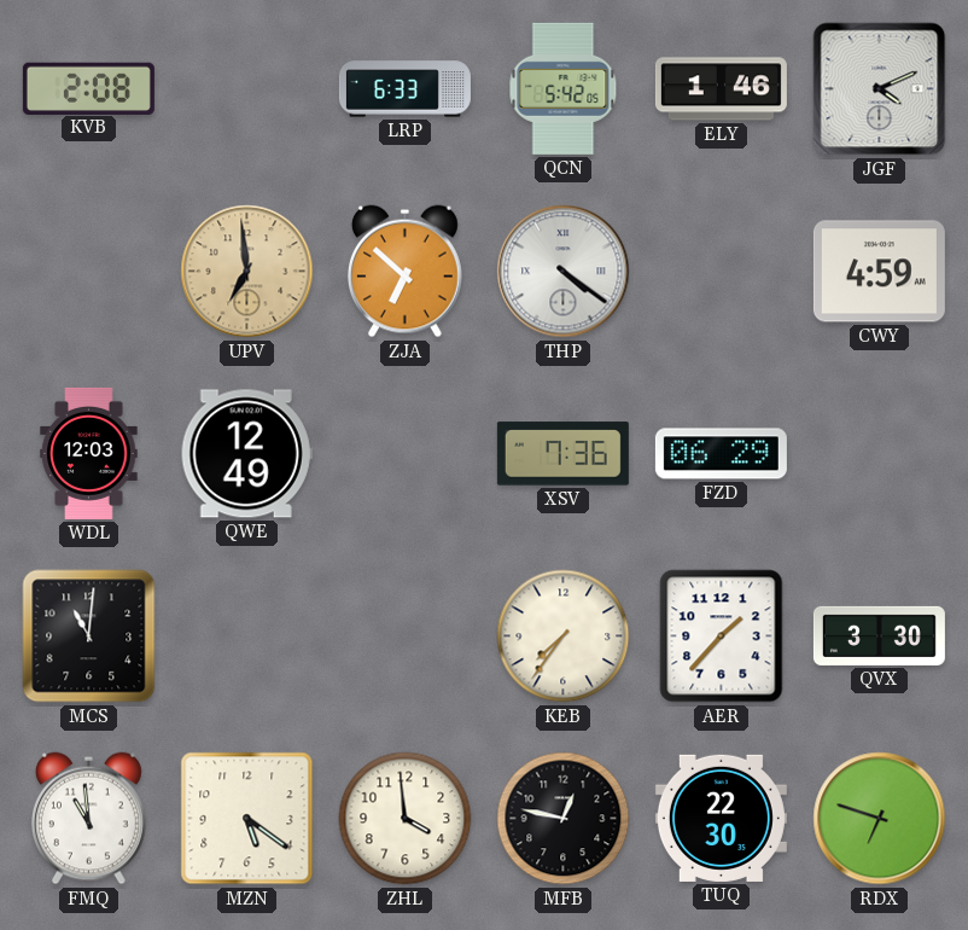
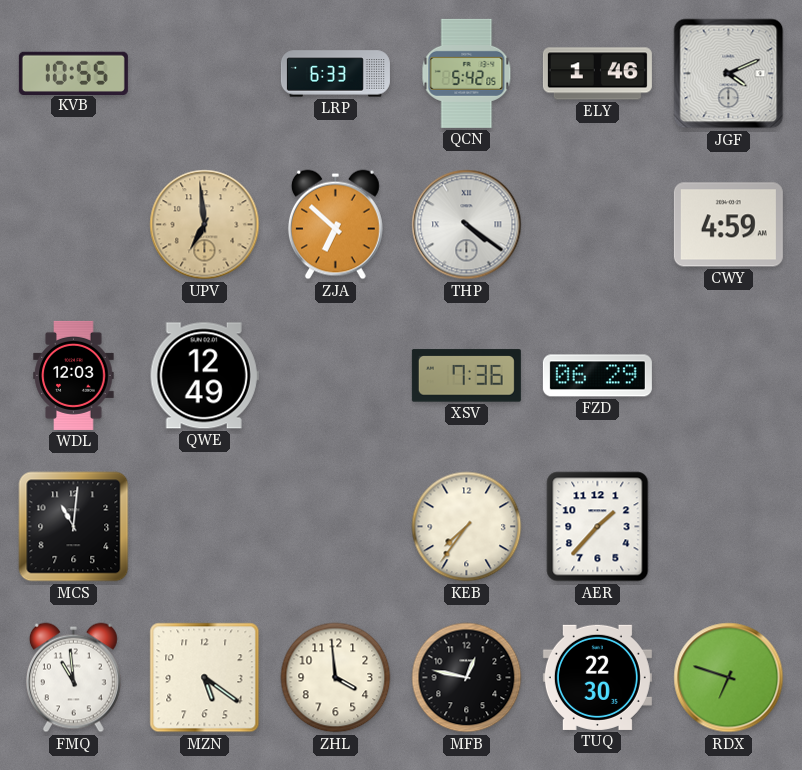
KVB: 2:08 -> 10:55
QVX: 3:30 -> none
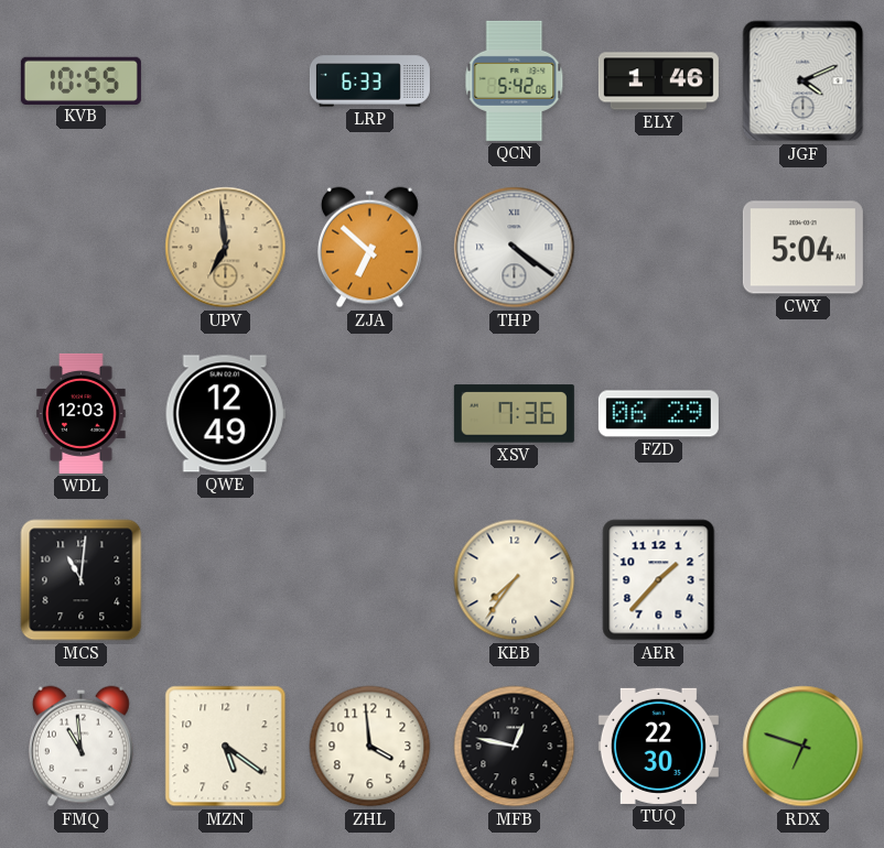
CWY: 4:59 -> 5:04
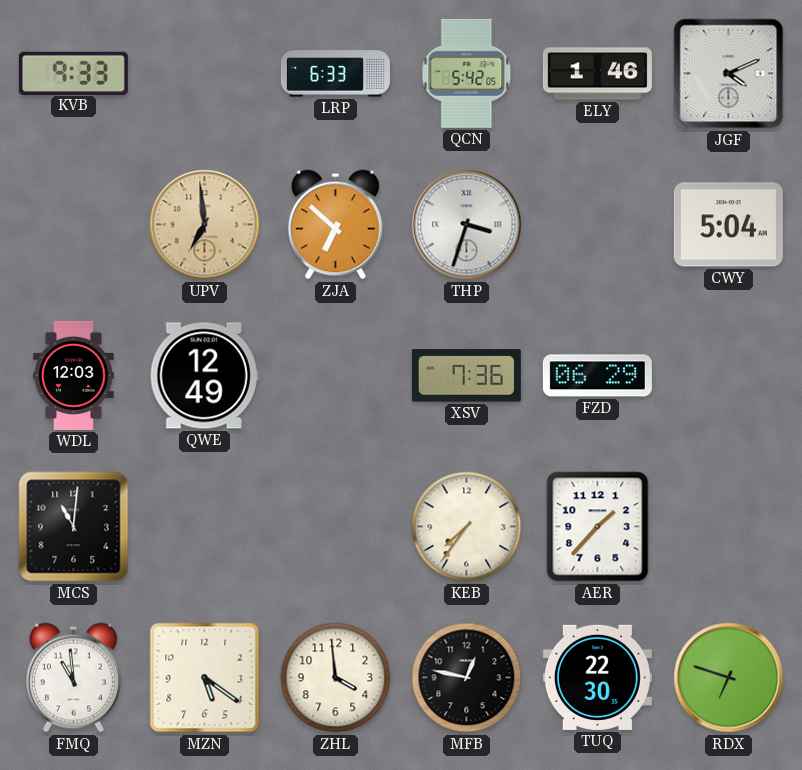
KVB: 10:55 -> 9:33
THP: 4:21 -> 3:33
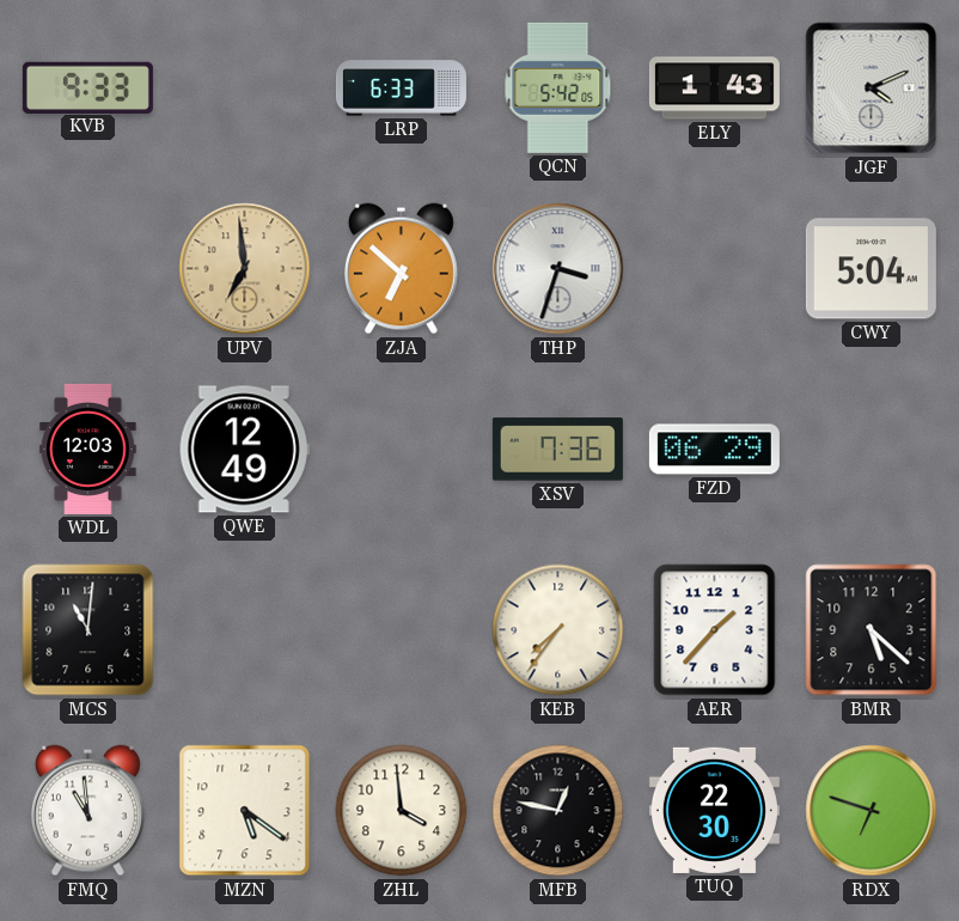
ELY: 1:46 -> 1:43
BMR: none -> 5:22
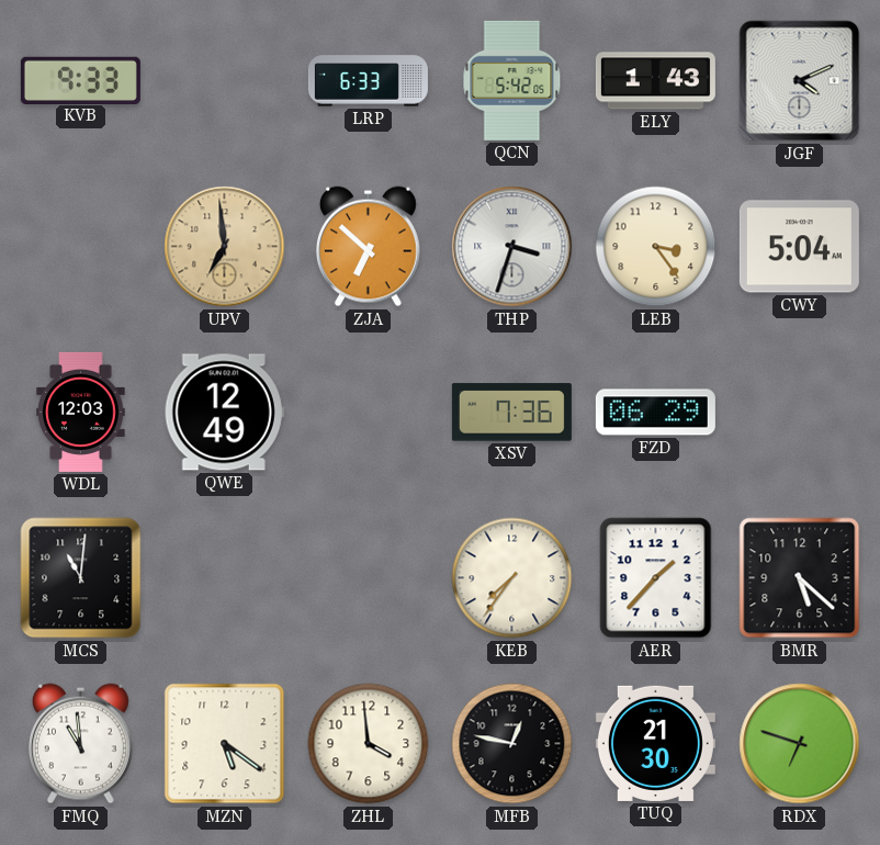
LEB: none -> 3:24
TUQ: 22:30 -> 21:30
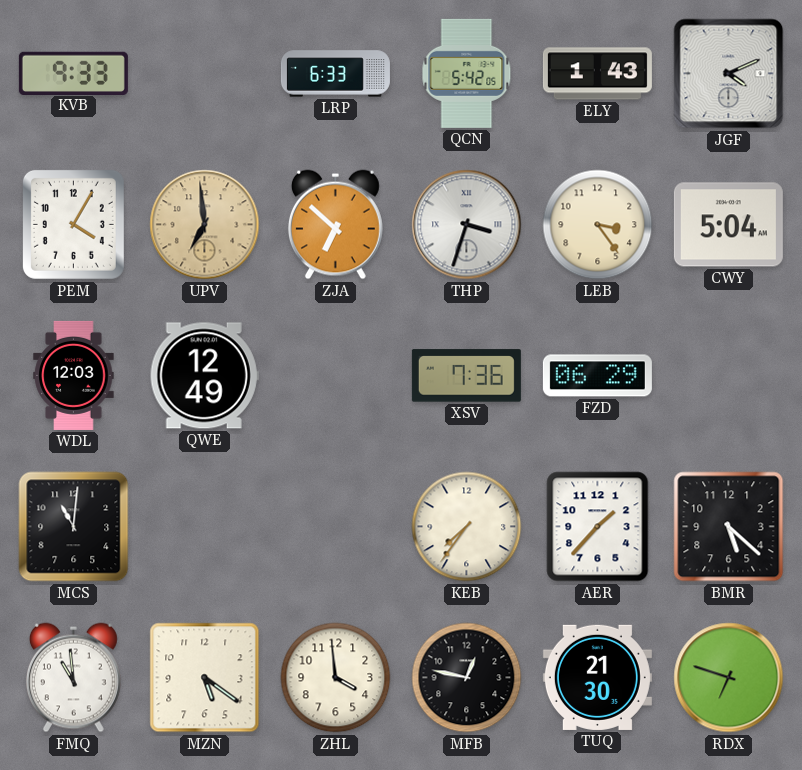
PEM: none -> 4:05
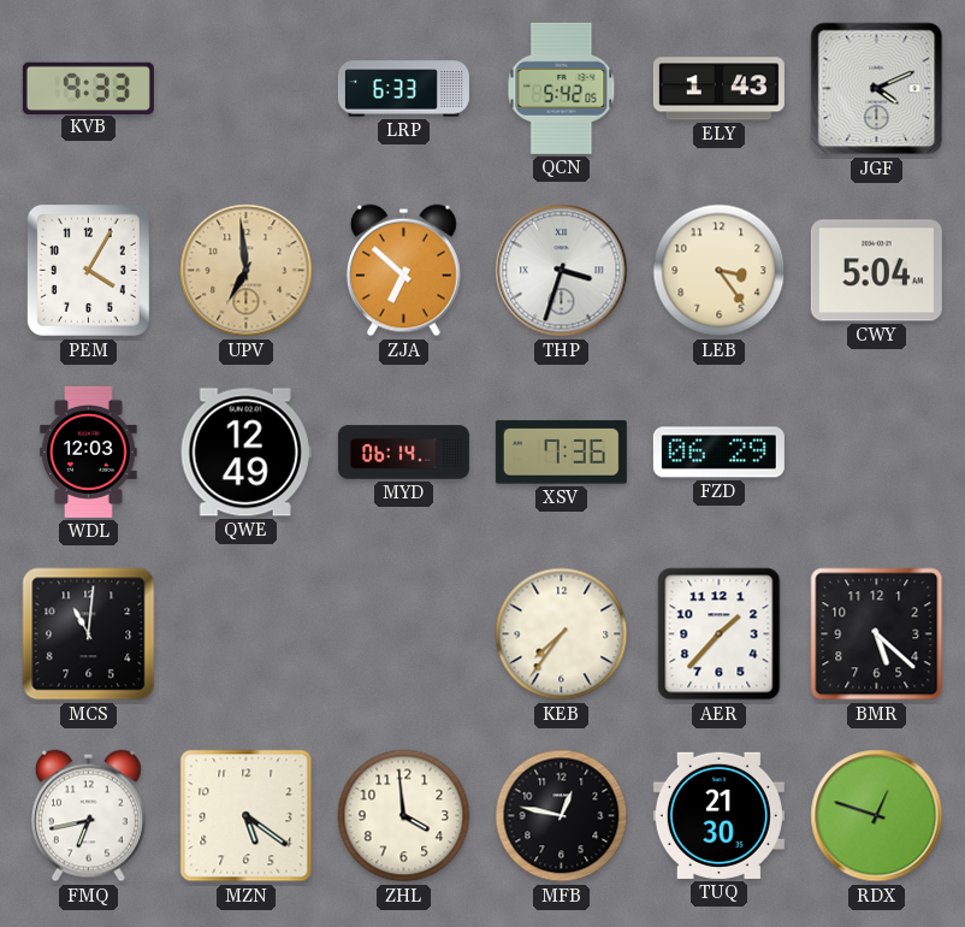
MYD: none -> 06:14
FMQ: 10:59 -> 6:43
RDX: 6:48 -> 12:48
